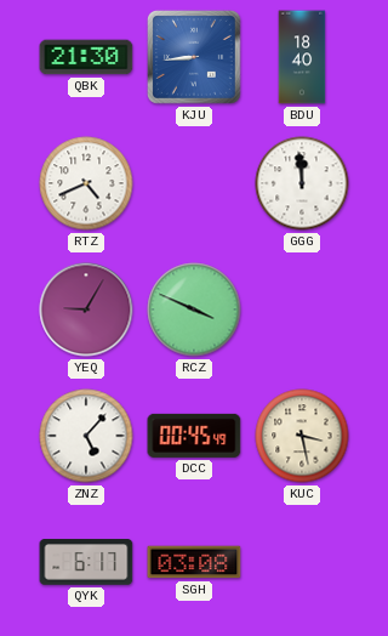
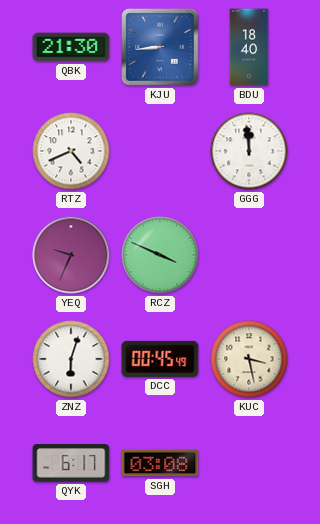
YEQ: 9:05 -> 9:34
ZNZ: 5:07 -> 6:03
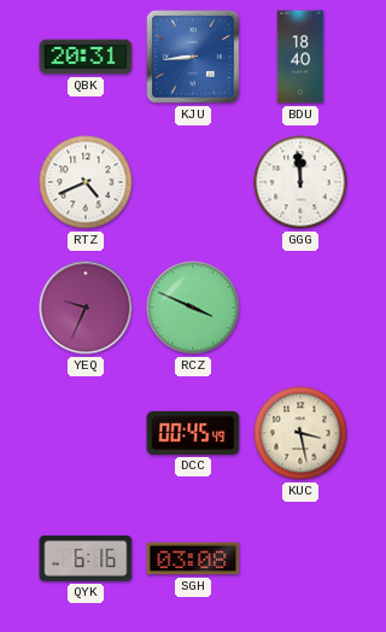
QBK: 21:30 -> 20:31
ZNZ: 6:03 -> none
QYK: 6:17 -> 6:16
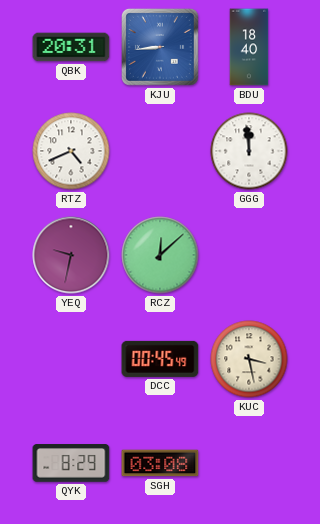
YEQ: 9:34 -> 9:32
RCZ: 3:49 -> 12:08
QYK: 6:16 -> 8:29
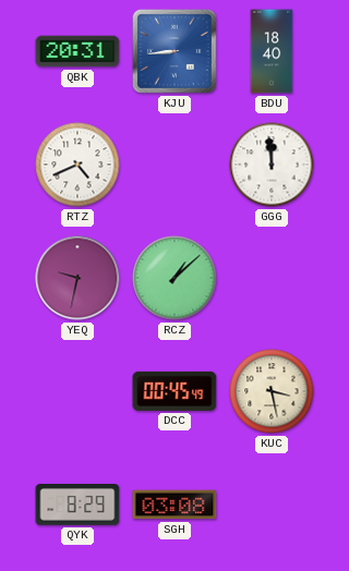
RCZ: 12:08 -> 1:08
